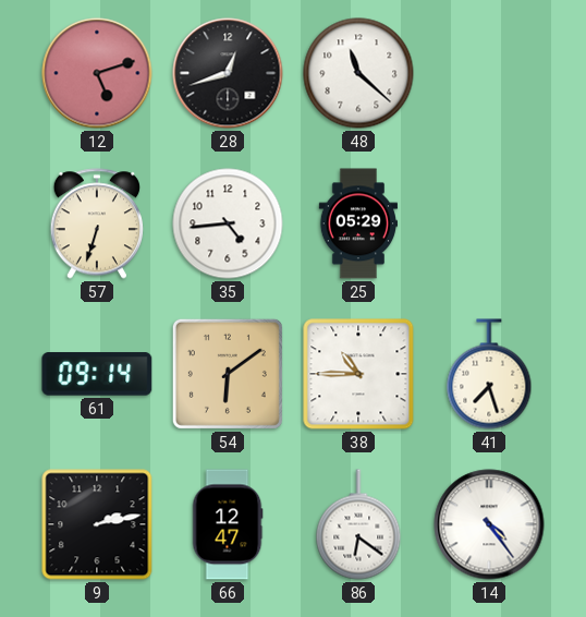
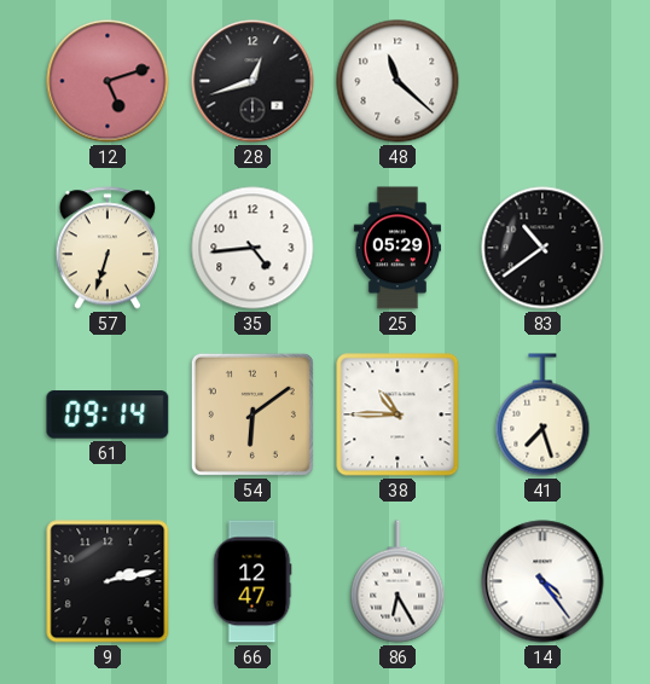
83: none -> 10:39
86: 6:21 -> 6:25
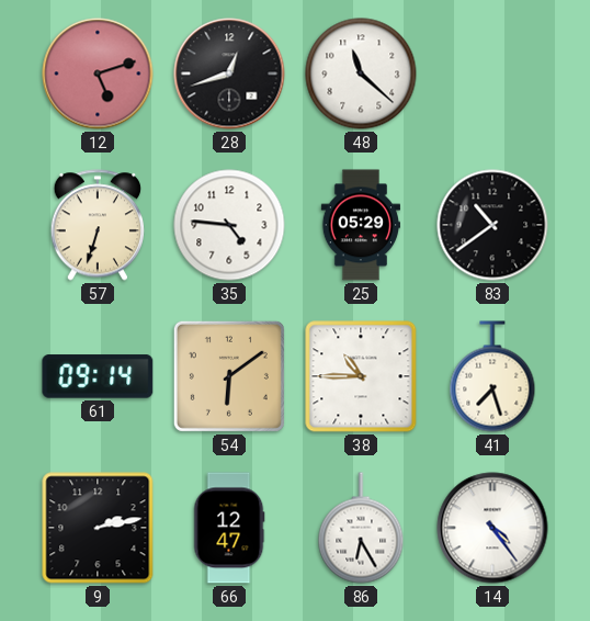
35: 4:44 -> 4:46
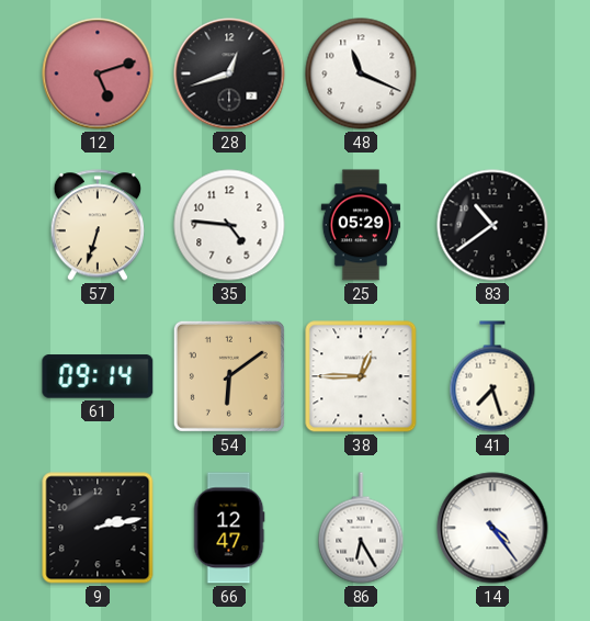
48: 11:22 -> 11:19
38: 10:45 -> 12:45
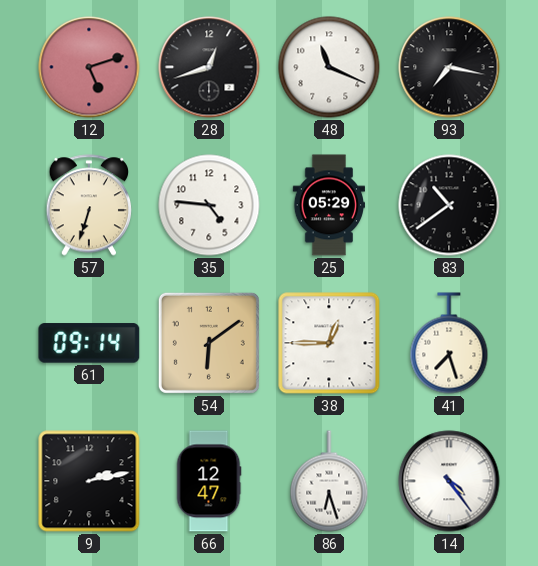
93: none -> 7:17
86: 6:25 -> 6:27
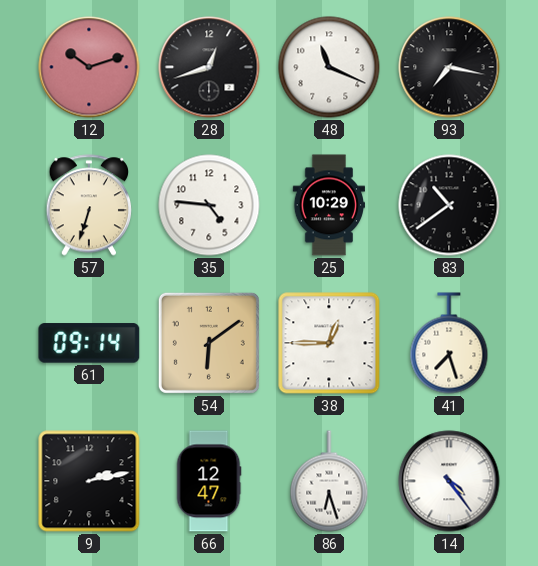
12: 5:12 -> 10:12
25: 05:29 -> 10:29
